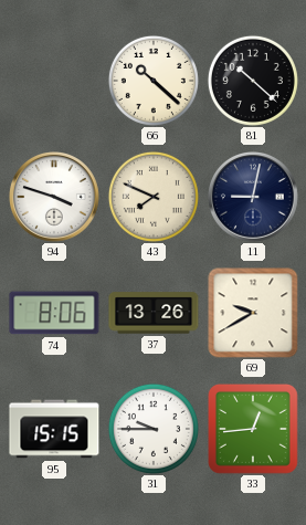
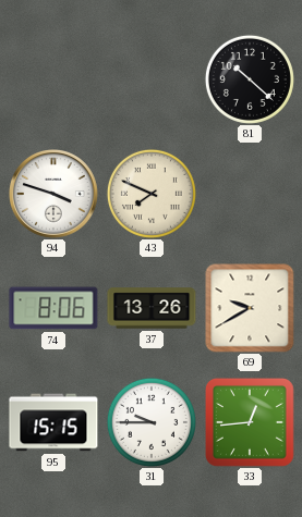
66: 10:22 -> none
11: 9:02 -> none
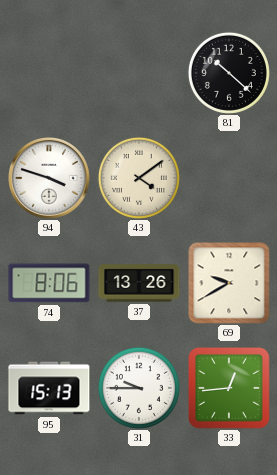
43: 7:49 -> 4:09
95: 15:15 -> 15:13
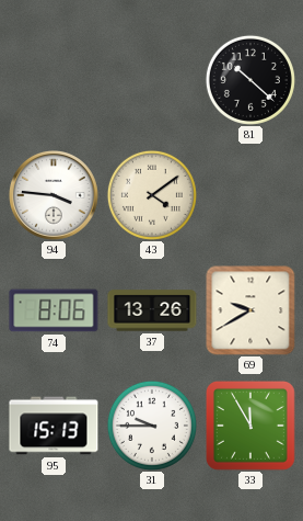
94: 3:48 -> 3:46
33: 12:44 -> 11:55
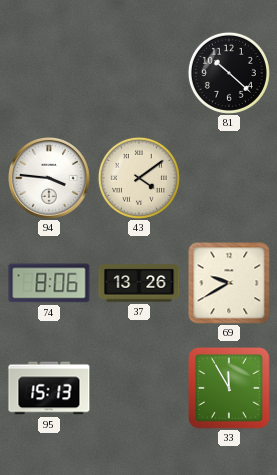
31: 9:45 -> none
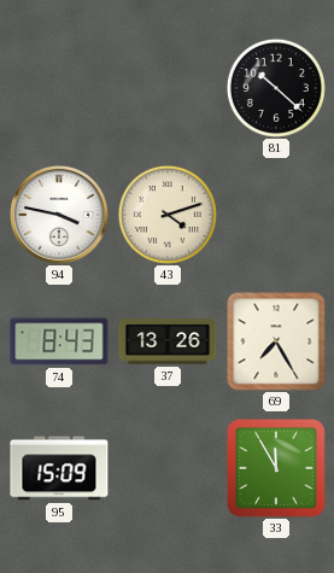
94: 3:46 -> 3:47
43: 4:09 -> 4:12
74: 8:06 -> 8:43
69: 9:40 -> 7:25
95: 15:13 -> 15:09
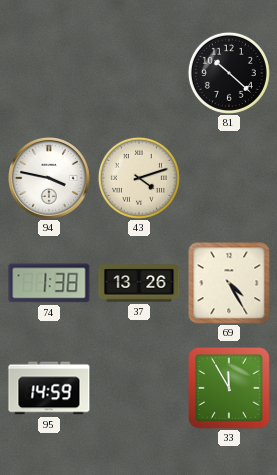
74: 8:43 -> 1:38
69: 7:25 -> 4:25
95: 15:09 -> 14:59
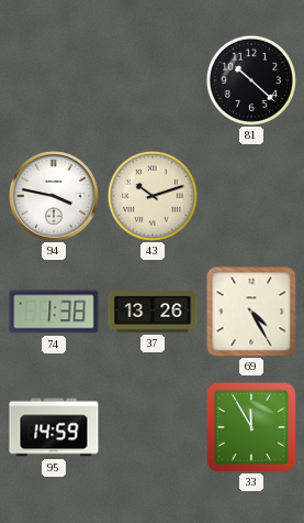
43: 4:12 -> 10:12
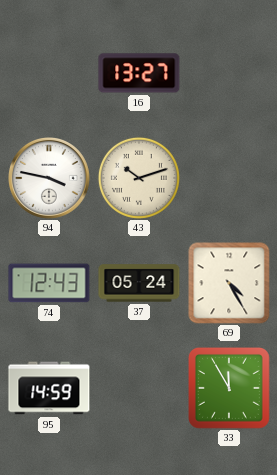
16: none -> 13:27
81: 10:22 -> none
74: 1:38 -> 12:43
37: 13:26 -> 05:24
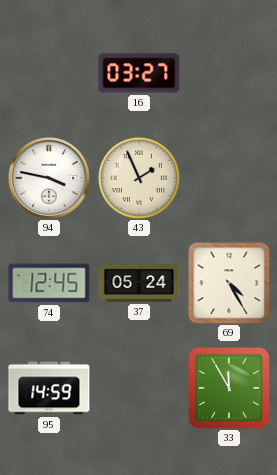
16: 13:27 -> 03:27
43: 10:12 -> 1:56
74: 12:43 -> 12:45
